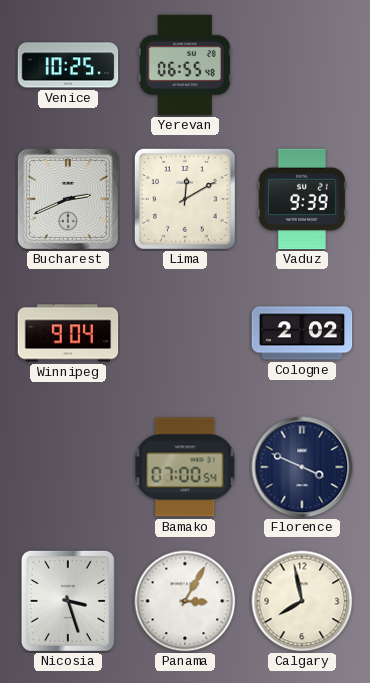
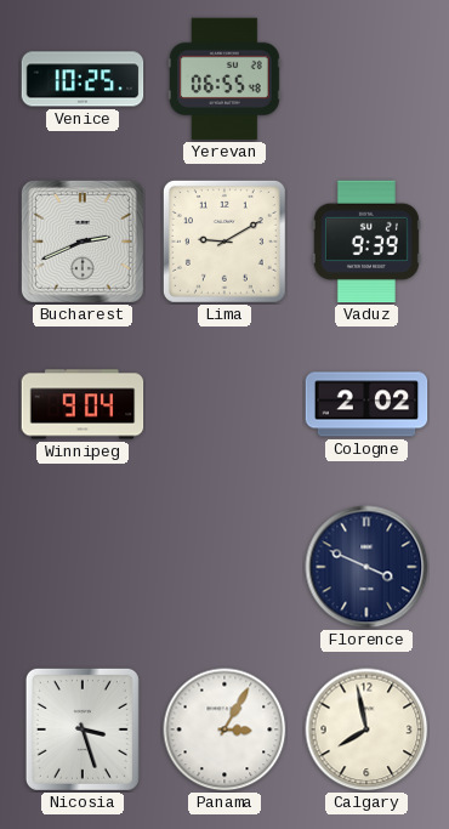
Lima: 12:10 -> 9:10
Bamako: 07:00 -> none
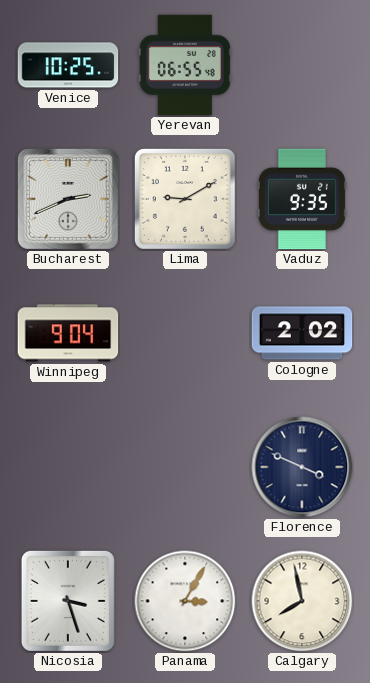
Vaduz: 9:39 -> 9:35
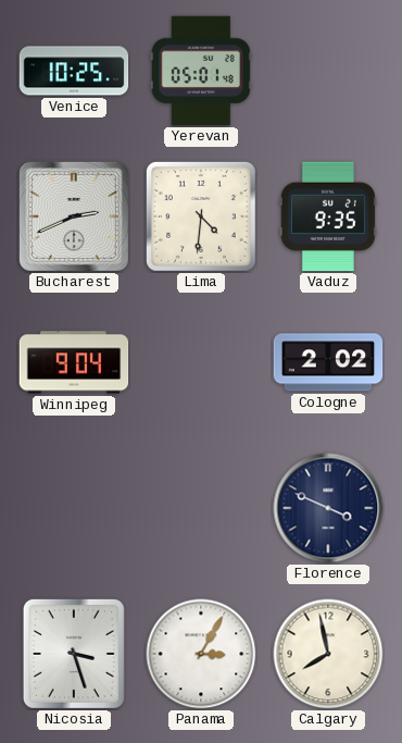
Yerevan: 06:55 -> 05:01
Lima: 9:10 -> 4:31
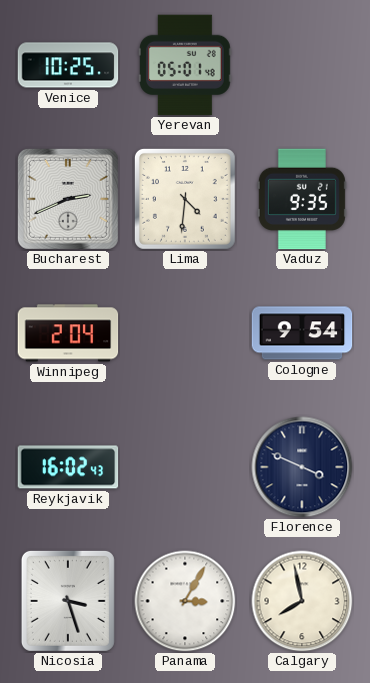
Winnipeg: 9:04 -> 2:04
Cologne: 2:02 -> 9:54
Reykjavik: none -> 16:02
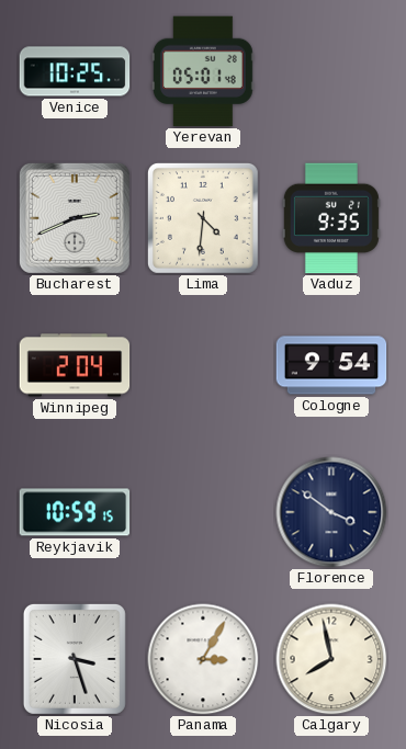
Reykjavik: 16:02 -> 10:59
Florence: 3:49 -> 3:51
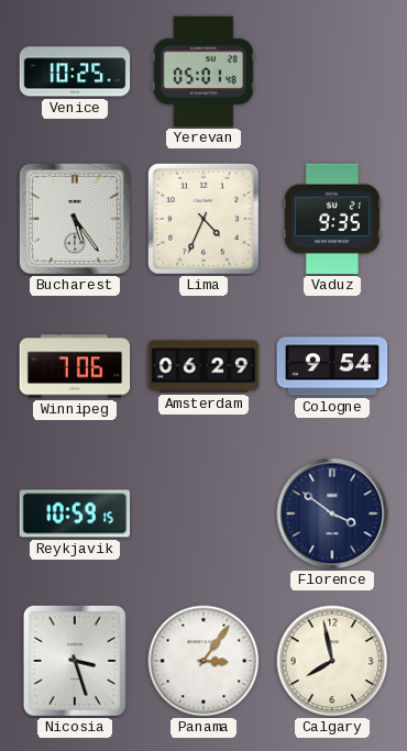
Bucharest: 2:41 -> 5:24
Lima: 4:31 -> 4:34
Winnipeg: 2:04 -> 7:06
Amsterdam: none -> 06:29
Panama: 3:05 -> 3:06
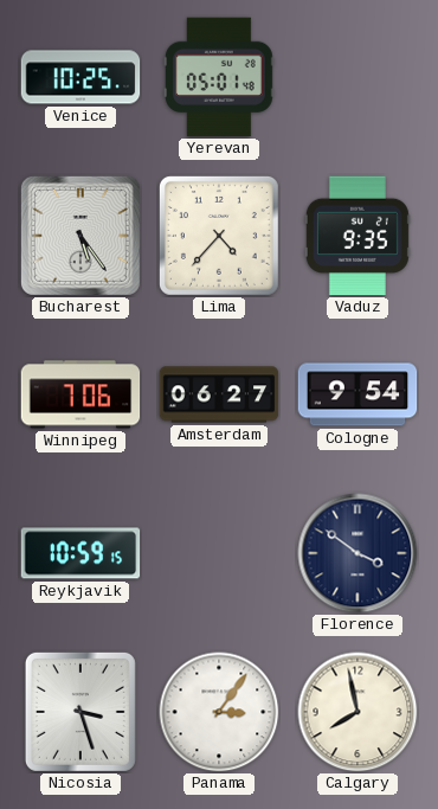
Lima: 4:34 -> 4:37
Amsterdam: 06:29 -> 06:27
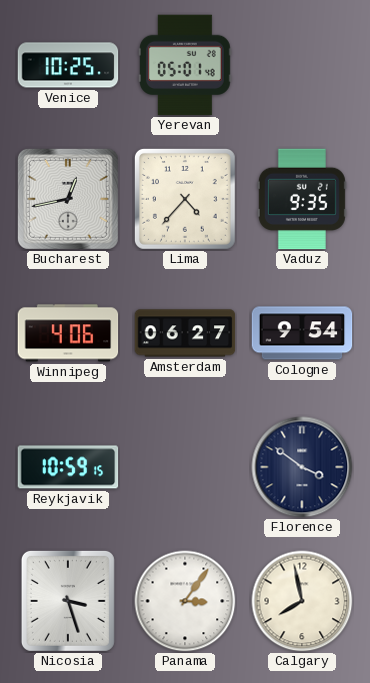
Bucharest: 5:24 -> 12:43
Winnipeg: 7:06 -> 4:06
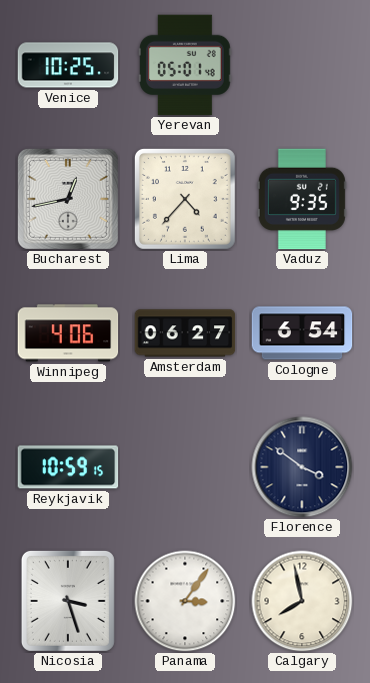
Cologne: 9:54 -> 6:54
